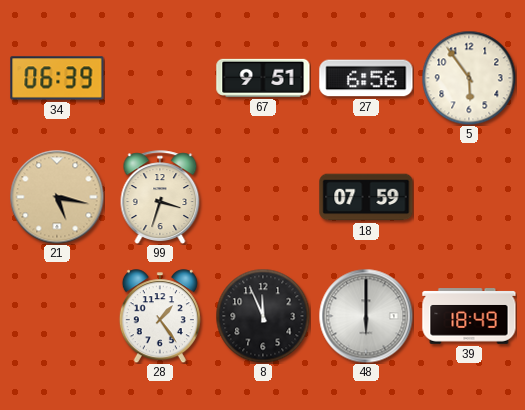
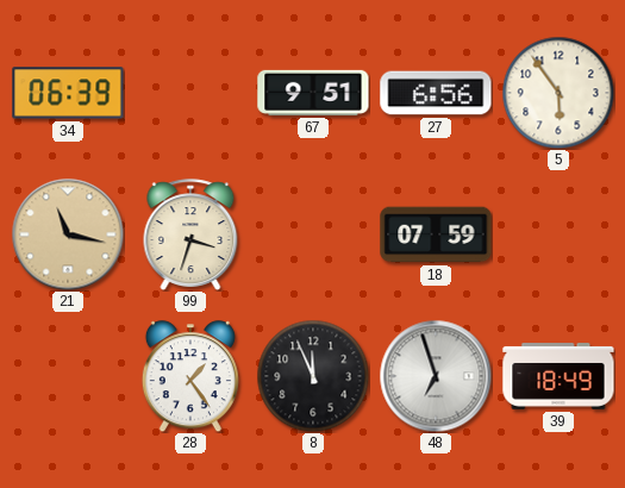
21: 5:17 -> 11:17
48: 6:00 -> 6:57
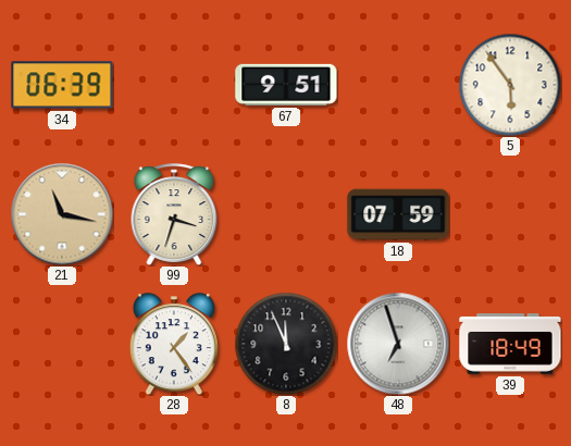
27: 6:56 -> none
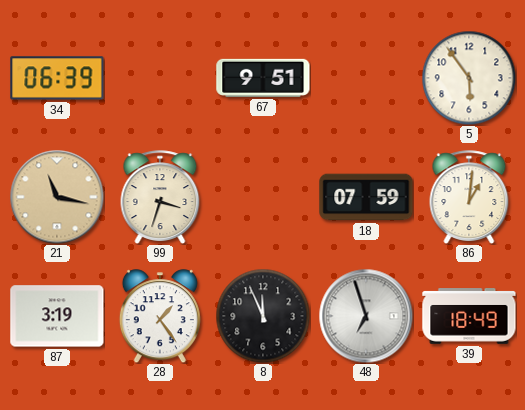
86: none -> 1:01
87: none -> 3:19
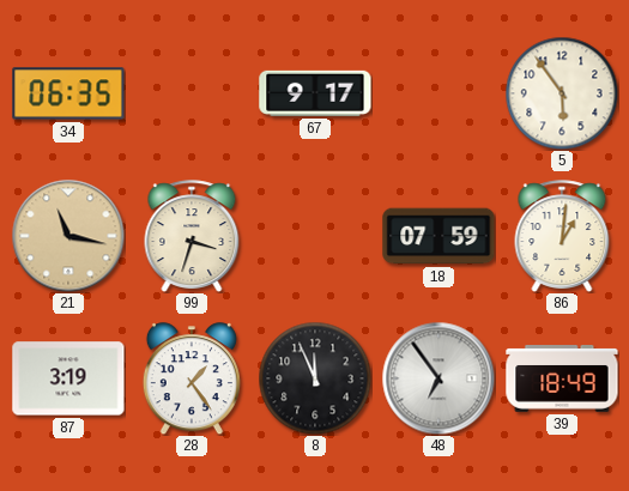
34: 06:39 -> 06:35
67: 9:51 -> 9:17
48: 6:57 -> 6:54
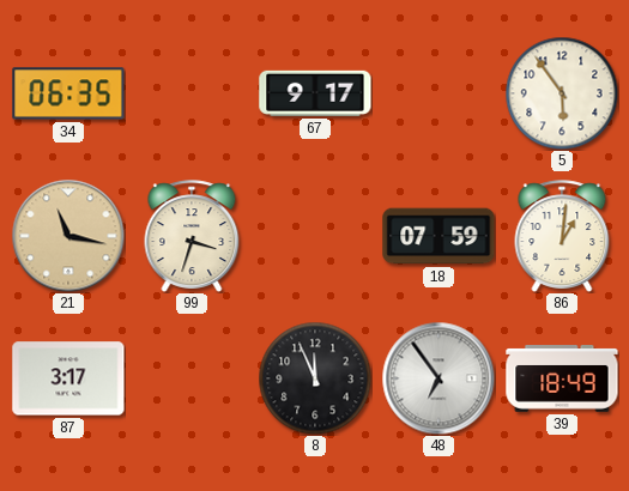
87: 3:19 -> 3:17
28: 1:24 -> none
